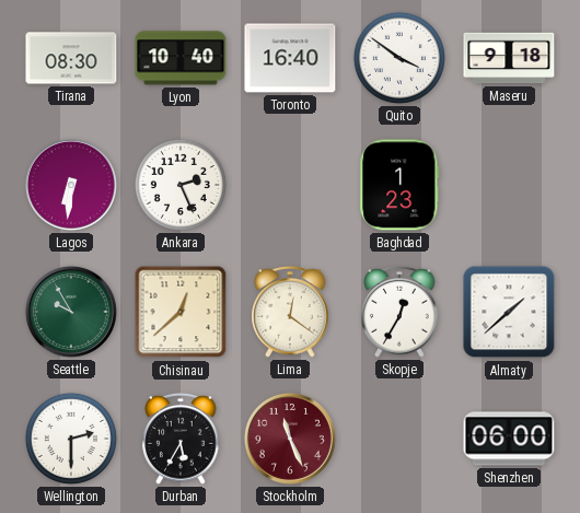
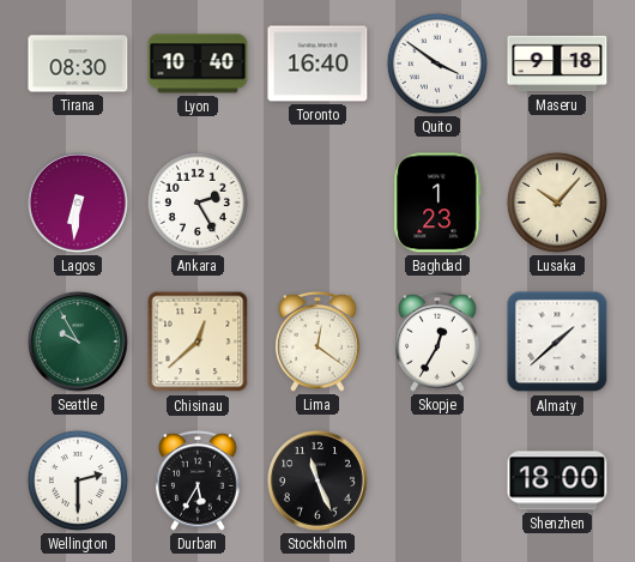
Ankara: 2:26 -> 2:25
Lusaka: none -> 10:07
Stockholm dial: burgundy -> black
Shenzhen: 06:00 -> 18:00
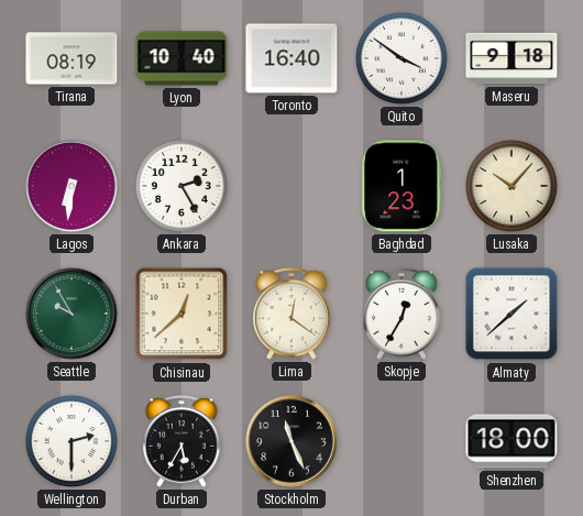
Tirana: 08:30 -> 08:19
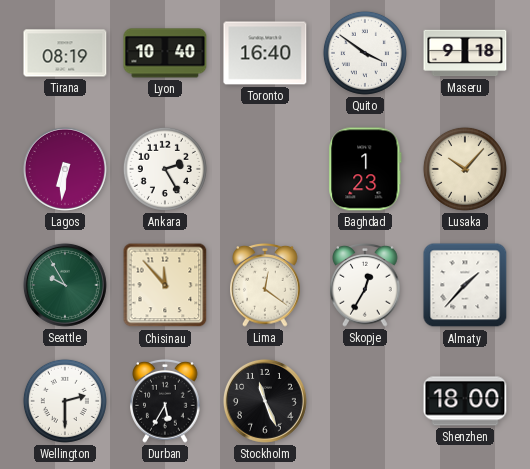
Chisinau: 12:38 -> 11:53
Almaty: 1:38 -> 1:37
